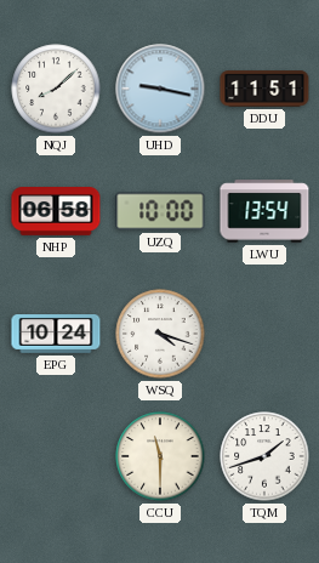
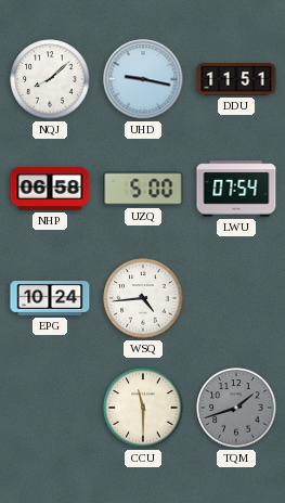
UZQ: 10:00 -> 5:00
LWU: 13:54 -> 07:54
WSQ: 4:18 -> 4:44
TQM dial: white -> grey
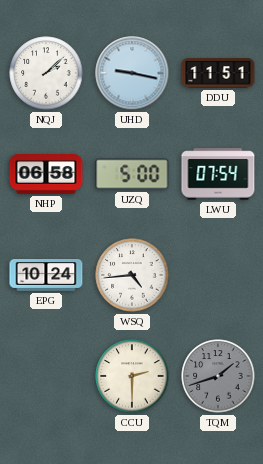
NQJ: 8:08 -> 2:08
CCU: 11:30 -> 2:30
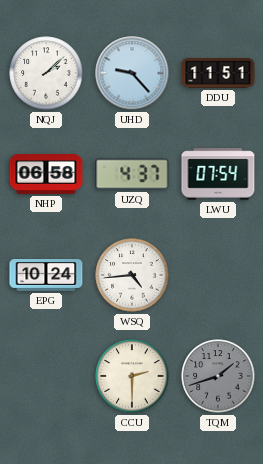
UHD: 9:17 -> 9:23
UZQ: 5:00 -> 4:37
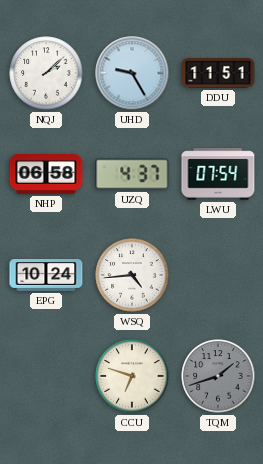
UHD: 9:23 -> 9:25
CCU: 2:30 -> 6:48
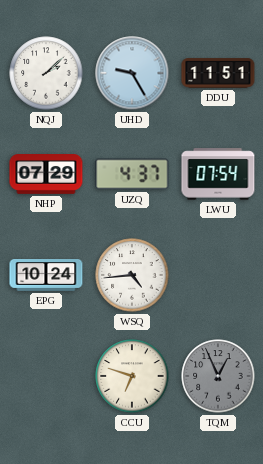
NHP: 06:58 -> 07:29
TQM: 1:42 -> 12:56
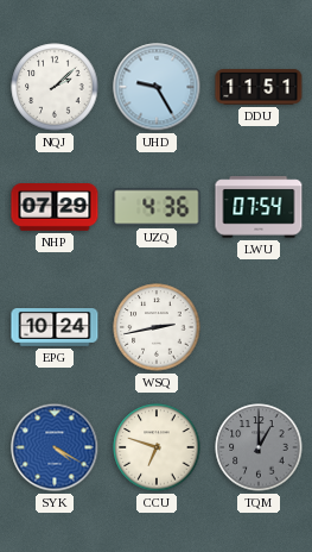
UZQ: 4:37 -> 4:36
WSQ: 4:44 -> 2:43
SYK: none -> 4:20
TQM: 12:56 -> 1:00
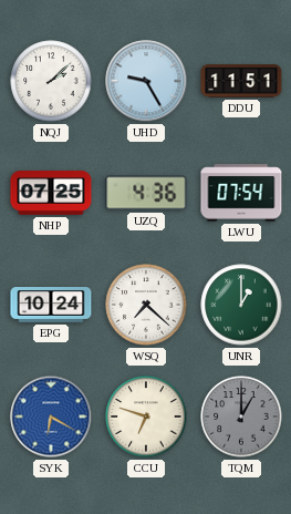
NHP: 07:29 -> 07:25
WSQ: 2:43 -> 7:22
UNR: none -> 1:00
SYK: 4:20 -> 6:20
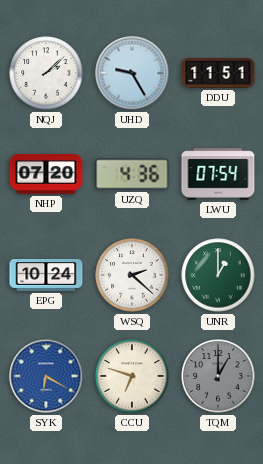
NHP: 07:25 -> 07:20
WSQ: 7:22 -> 2:22
